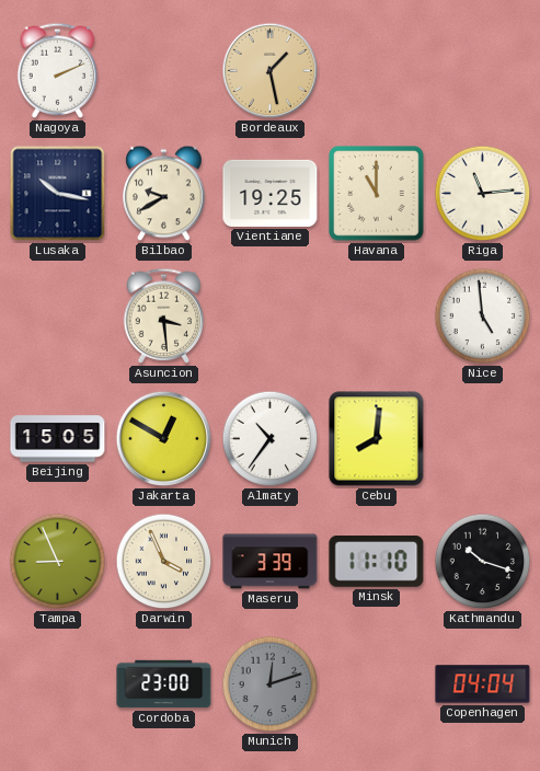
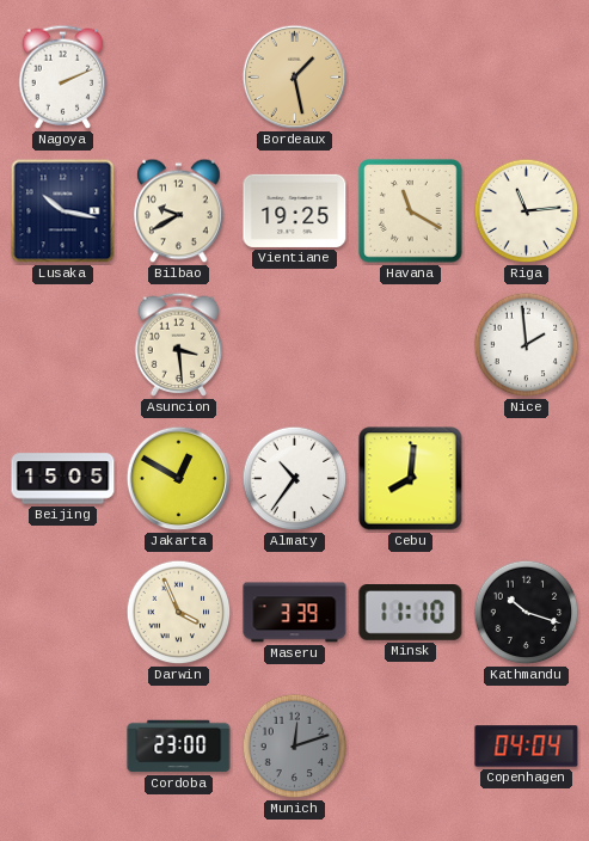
Havana: 11:00 -> 11:20
Nice: 4:59 -> 1:59
Tampa: 8:56 -> none
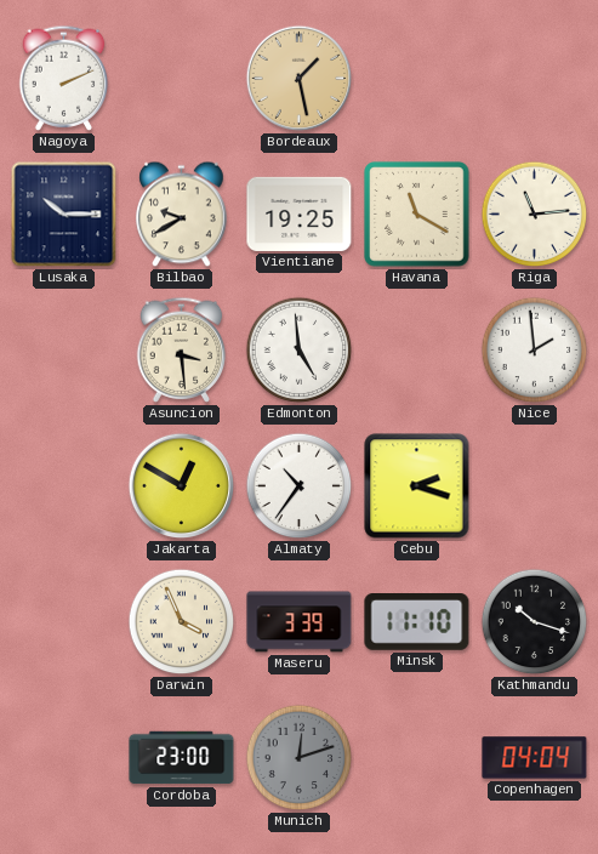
Lusaka: 10:17 -> 10:15
Edmonton: none -> 4:59
Beijing: 15:05 -> none
Cebu: 8:01 -> 2:18
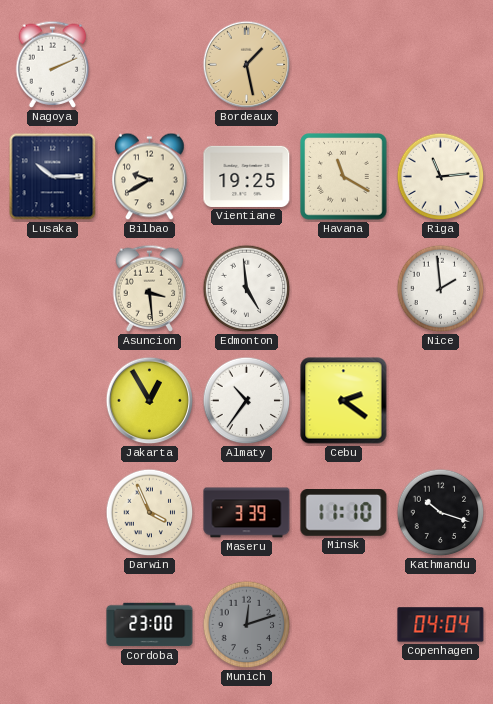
Jakarta: 12:50 -> 12:55
Cebu: 2:18 -> 2:21
